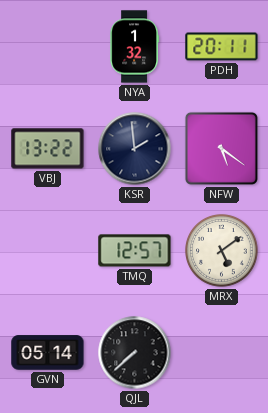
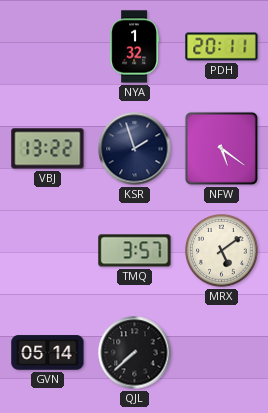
KSR: 1:59 -> 1:57
TMQ: 12:57 -> 3:57
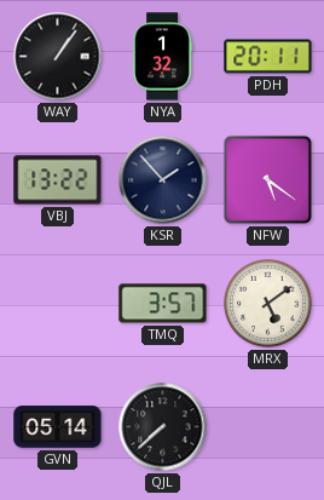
WAY: none -> 1:06
KSR: 1:57 -> 1:53
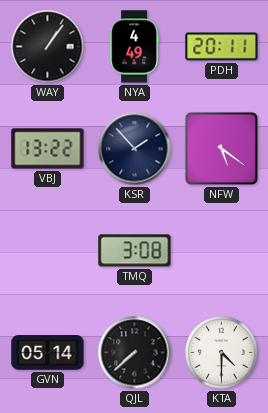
NYA: 1:32 -> 4:49
TMQ: 3:57 -> 3:08
MRX: 5:09 -> none
KTA: none -> 4:30
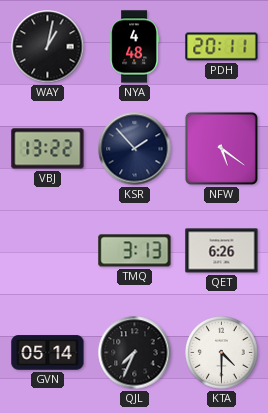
WAY: 1:06 -> 1:02
NYA: 4:49 -> 4:48
TMQ: 3:08 -> 3:13
QET: none -> 6:26
QJL: 7:38 -> 7:34
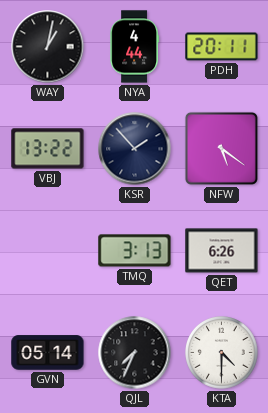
NYA: 4:48 -> 4:44
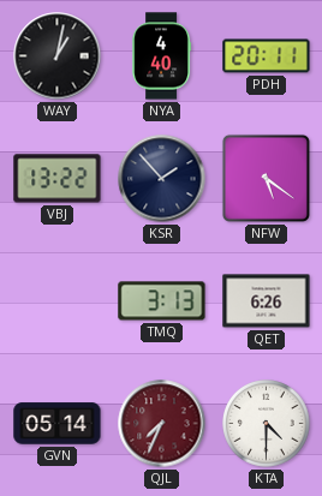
NYA: 4:44 -> 4:40
QJL dial: black -> burgundy
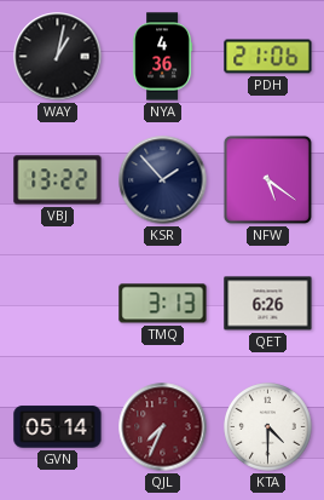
NYA: 4:40 -> 4:36
PDH: 20:11 -> 21:06
